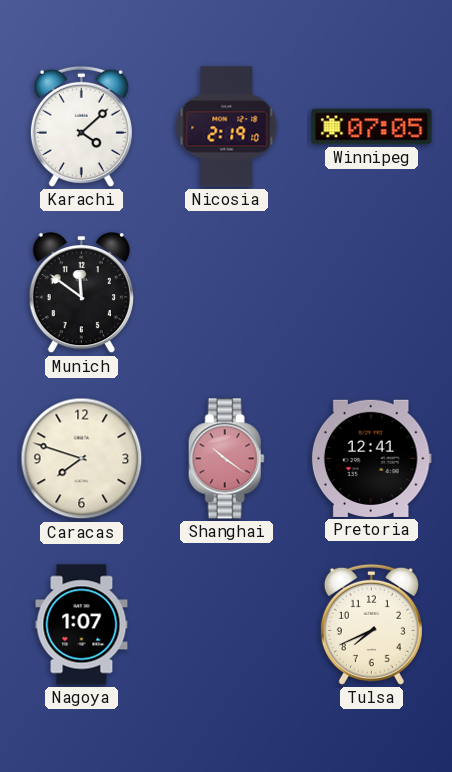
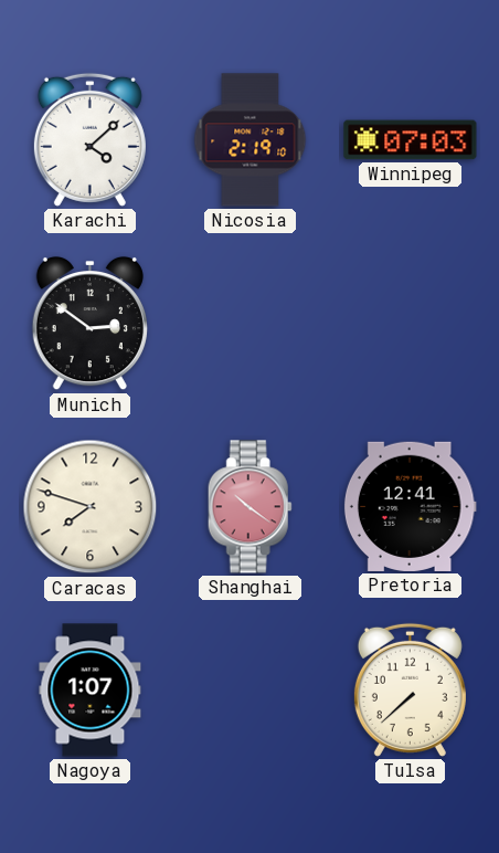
Winnipeg: 07:05 -> 07:03
Munich: 11:51 -> 2:51
Tulsa: 7:41 -> 7:38
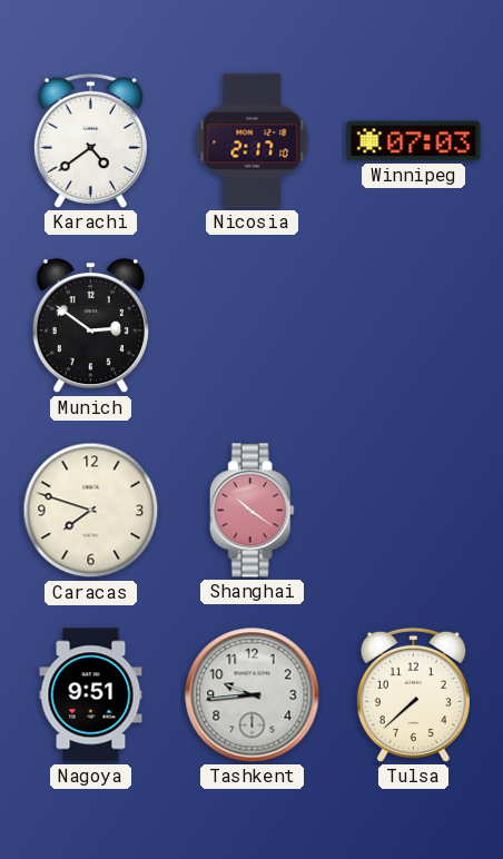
Karachi: 4:08 -> 4:39
Nicosia: 2:19 -> 2:17
Pretoria: 12:41 -> none
Nagoya: 1:07 -> 9:51
Tashkent: none -> 9:44
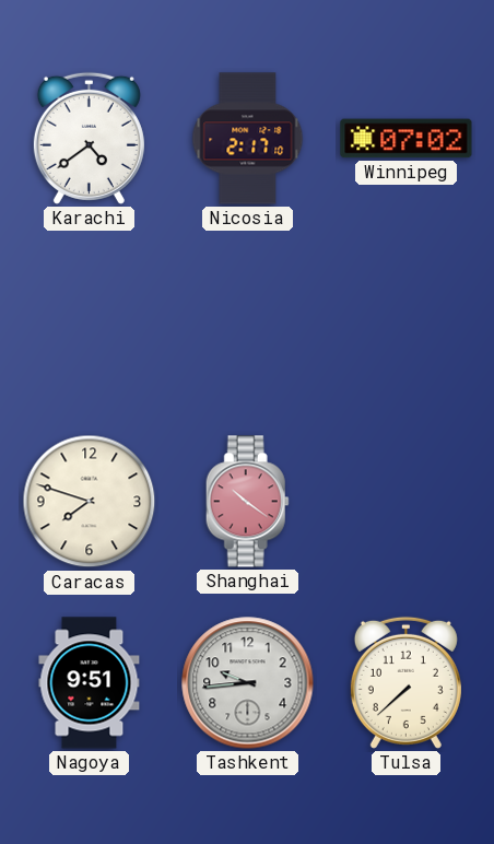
Winnipeg: 07:03 -> 07:02
Munich: 2:51 -> none
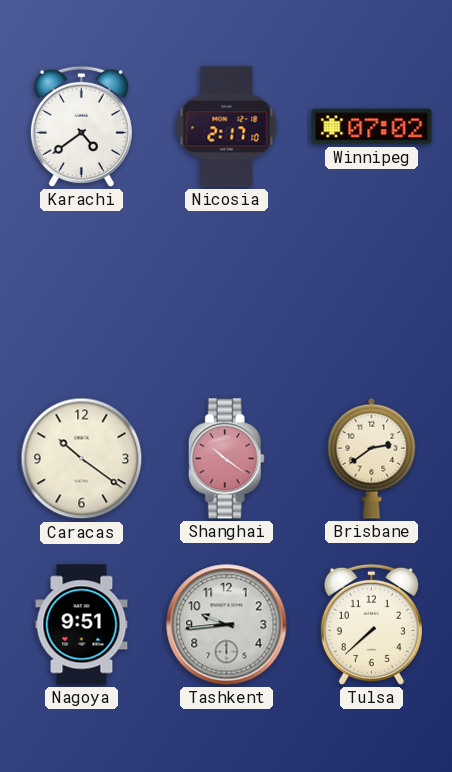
Caracas: 7:48 -> 10:21
Brisbane: none -> 2:39
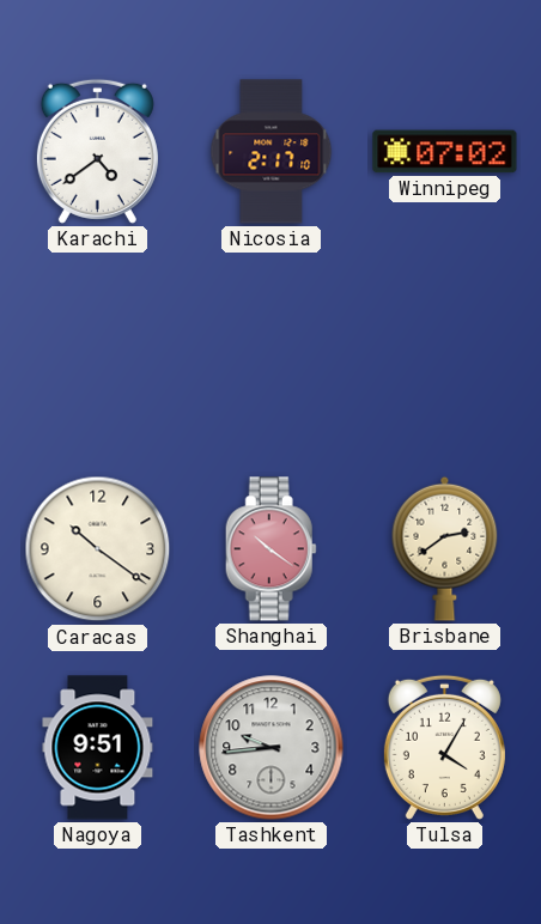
Tulsa: 7:38 -> 4:05
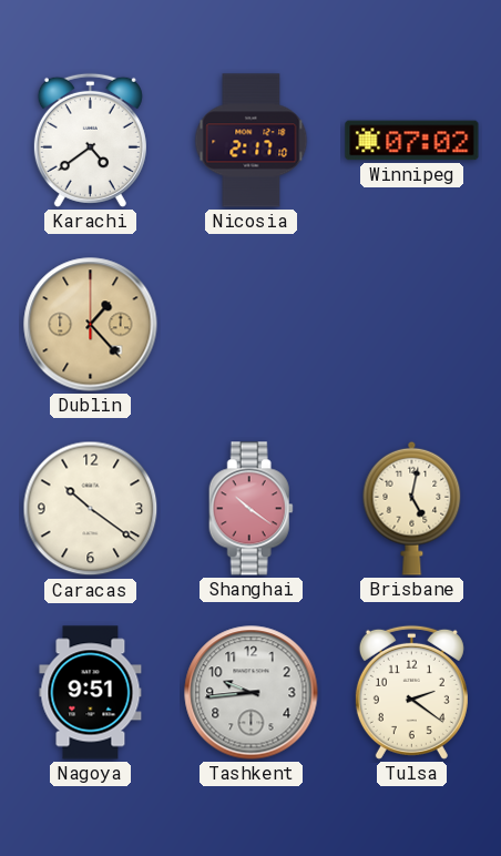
Dublin: none -> 1:23
Brisbane: 2:39 -> 5:02
Tulsa: 4:05 -> 2:21
